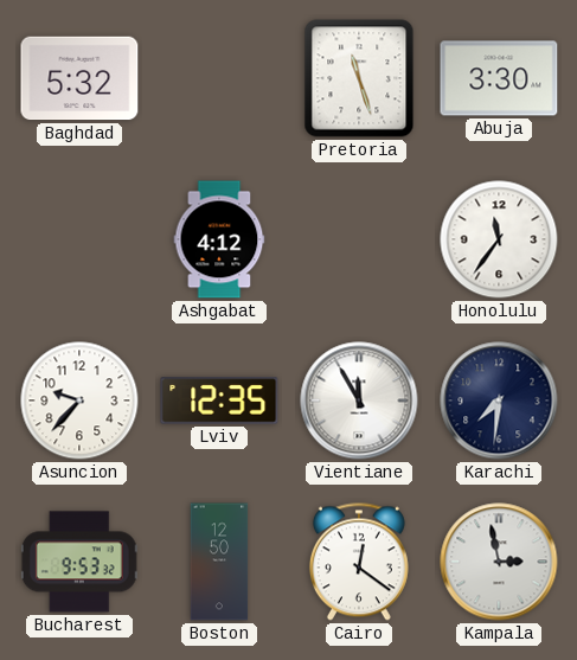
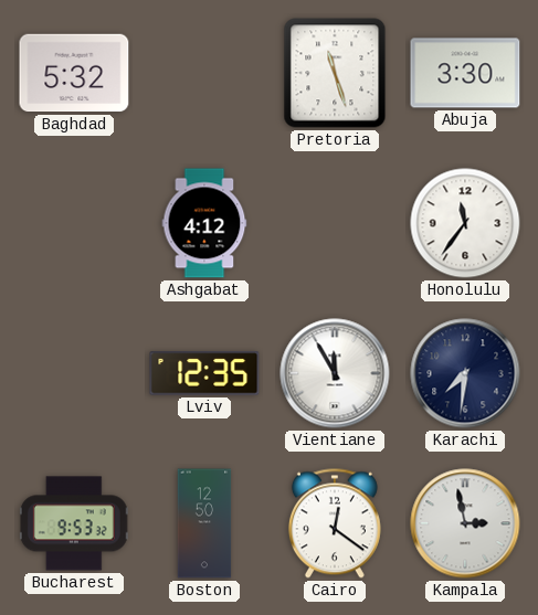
Asuncion: 9:37 -> none
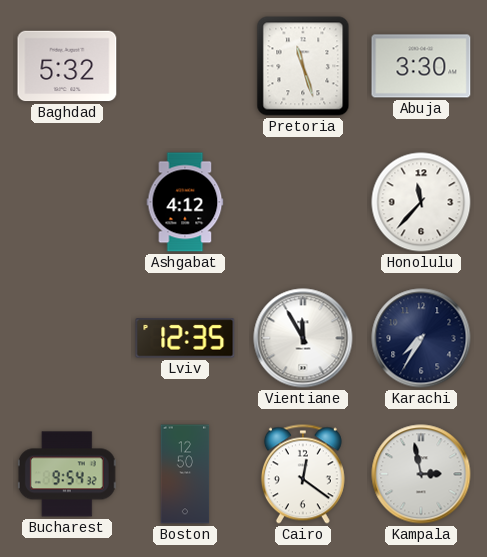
Honolulu: 11:36 -> 11:37
Karachi: 7:31 -> 7:35
Bucharest: 9:53 -> 9:54
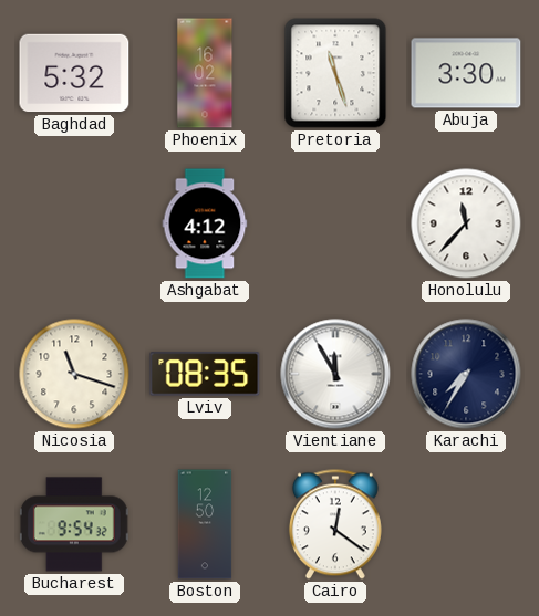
Phoenix: none -> 16:02
Nicosia: none -> 11:18
Lviv: 12:35 -> 08:35
Kampala: 2:58 -> none
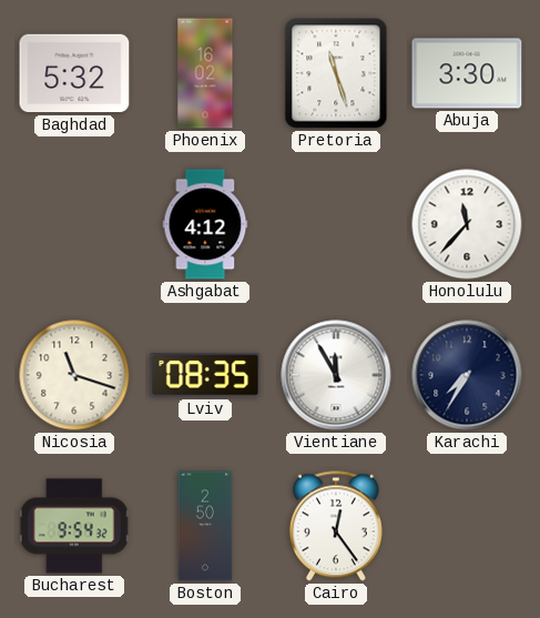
Boston: 12:50 -> 2:50
Cairo: 12:21 -> 12:24
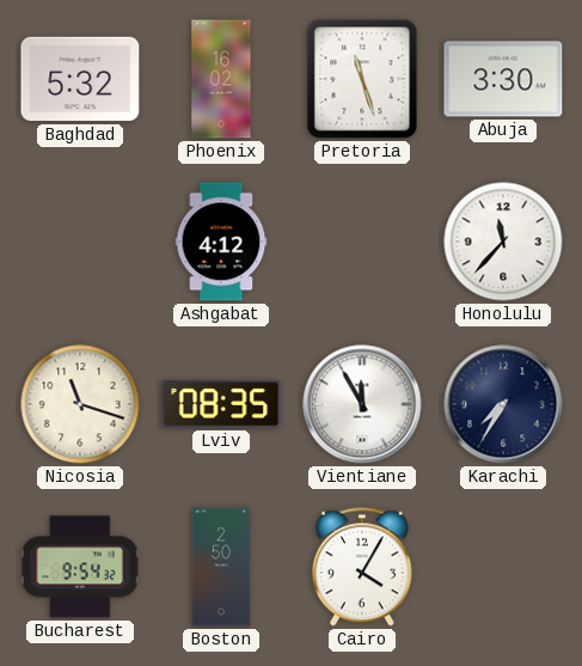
Cairo: 12:24 -> 4:05
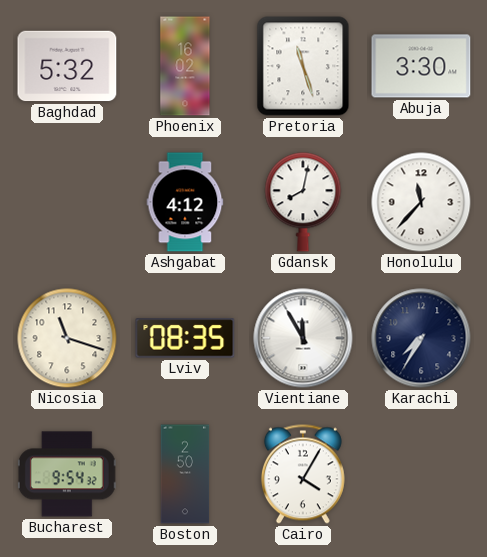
Gdansk: none -> 8:02
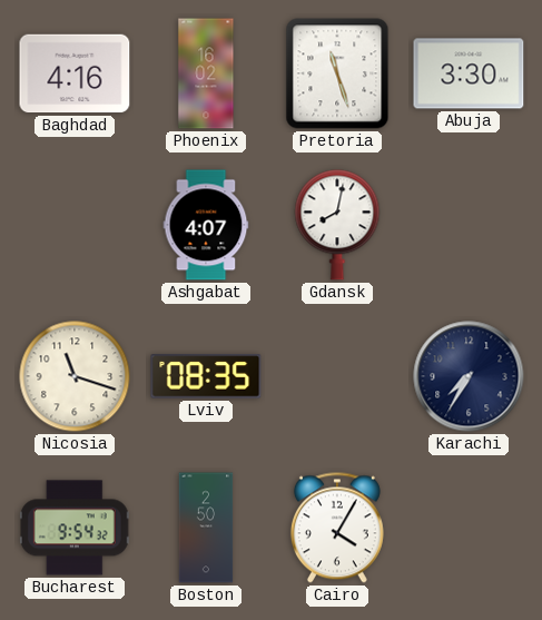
Baghdad: 5:32 -> 4:16
Ashgabat: 4:12 -> 4:07
Honolulu: 11:37 -> none
Vientiane: 11:55 -> none
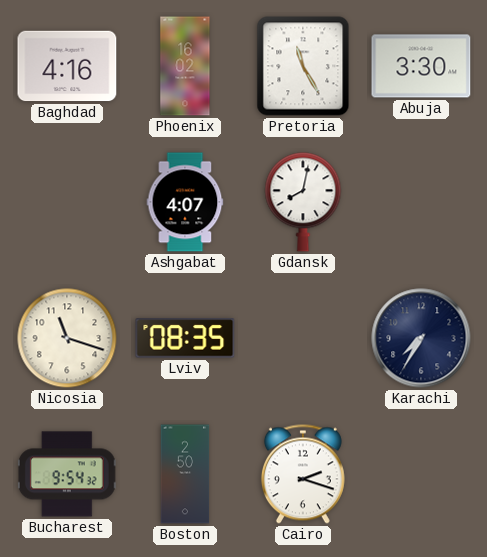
Pretoria: 11:27 -> 11:25
Cairo: 4:05 -> 2:18
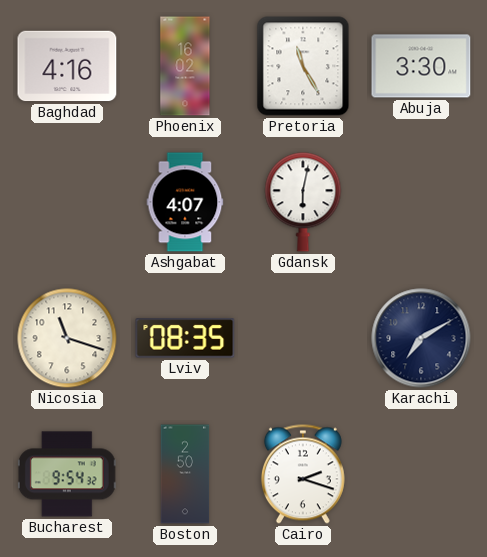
Gdansk: 8:02 -> 6:02
Karachi: 7:35 -> 7:10
